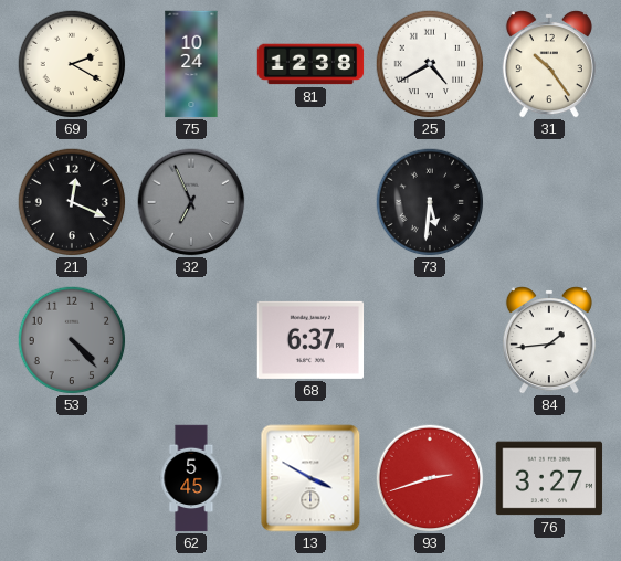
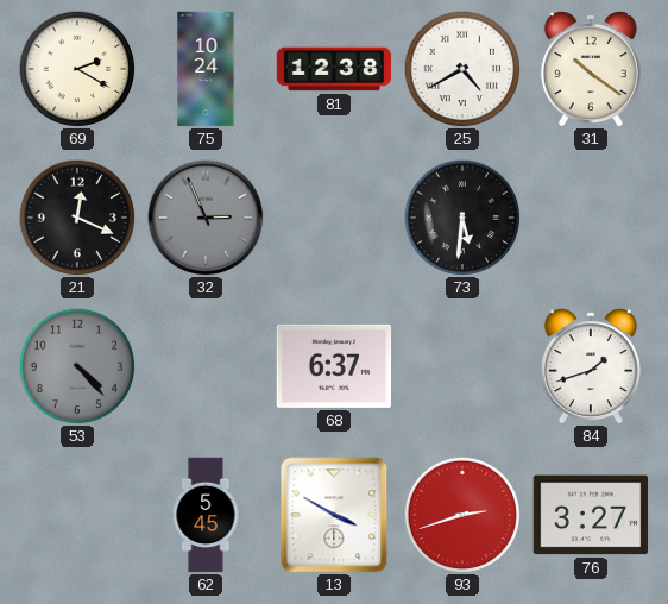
31: 10:24 -> 10:21
32: 6:56 -> 2:56
84: 1:44 -> 1:42
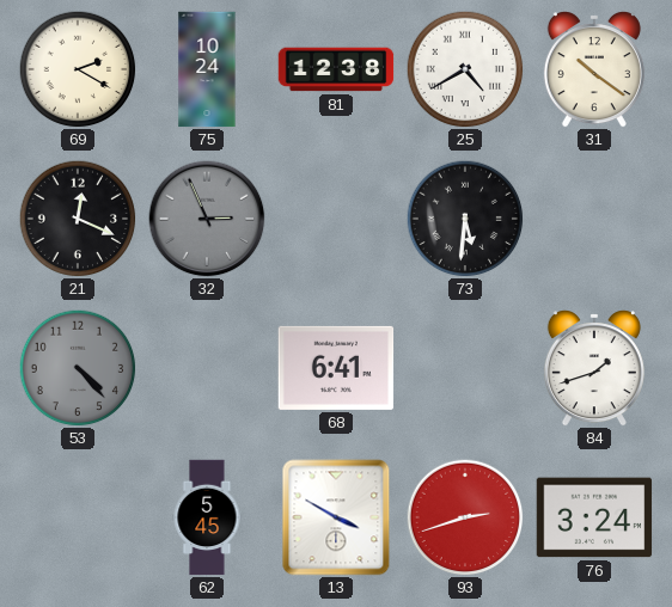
68: 6:37 -> 6:41
76: 3:27 -> 3:24
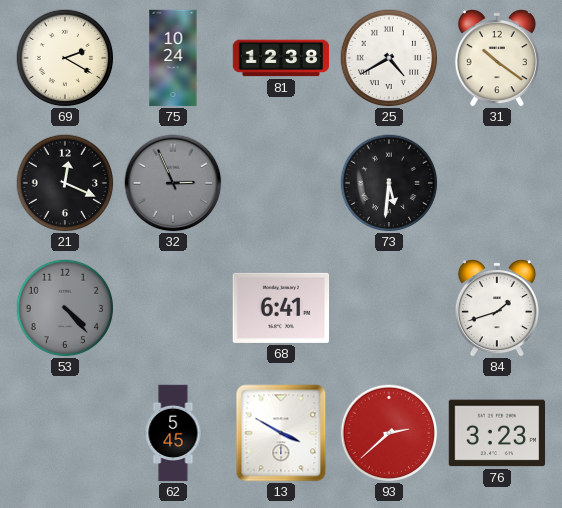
93: 2:42 -> 2:38
76: 3:24 -> 3:23
